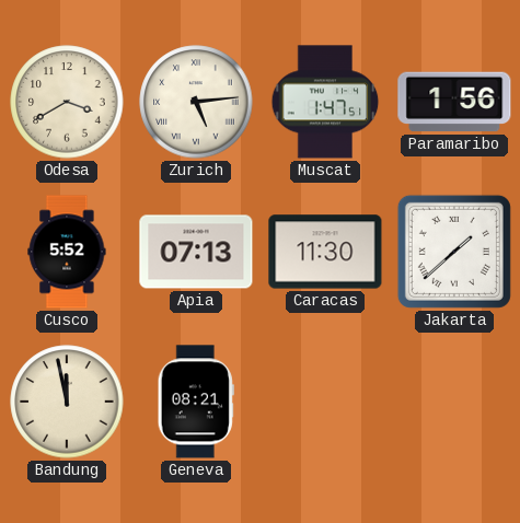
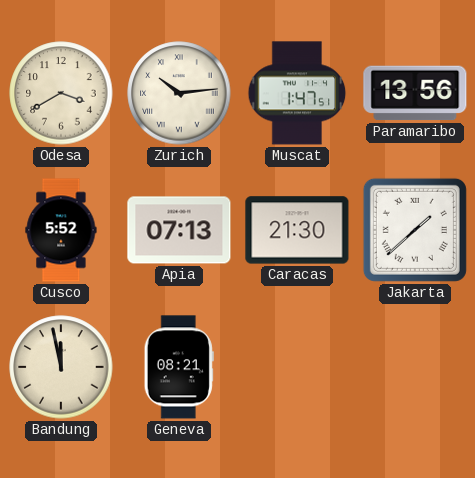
Zurich: 5:14 -> 10:14
Paramaribo: 1:56 -> 13:56
Caracas: 11:30 -> 21:30
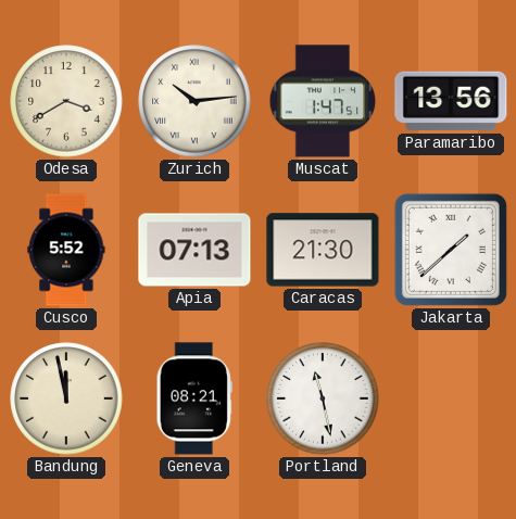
Portland: none -> 11:28
